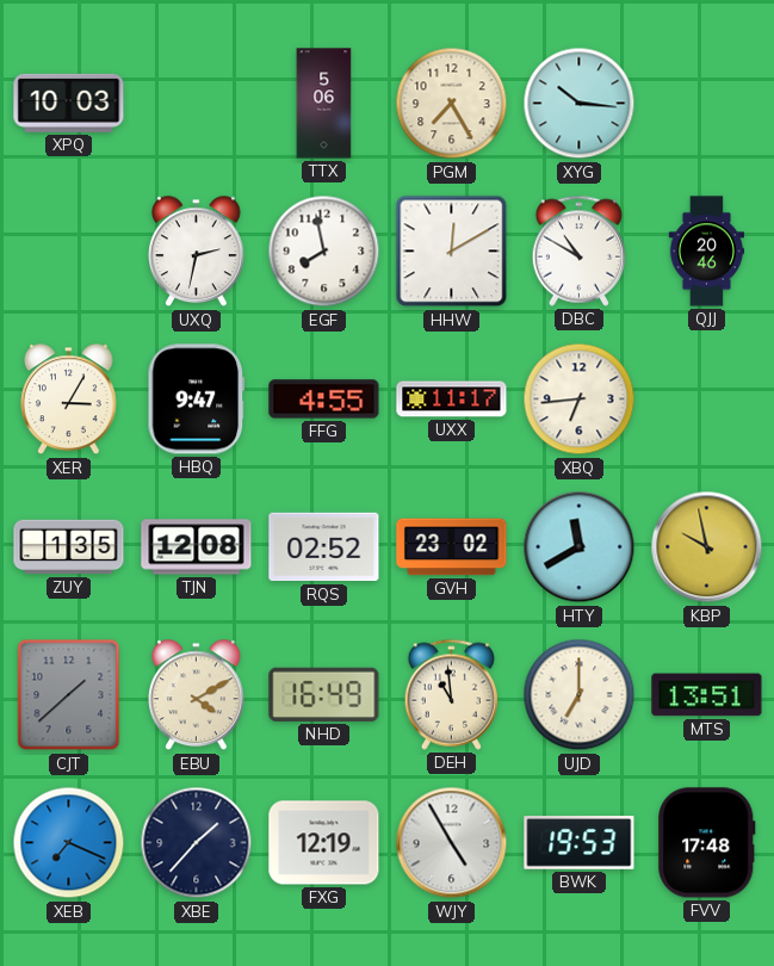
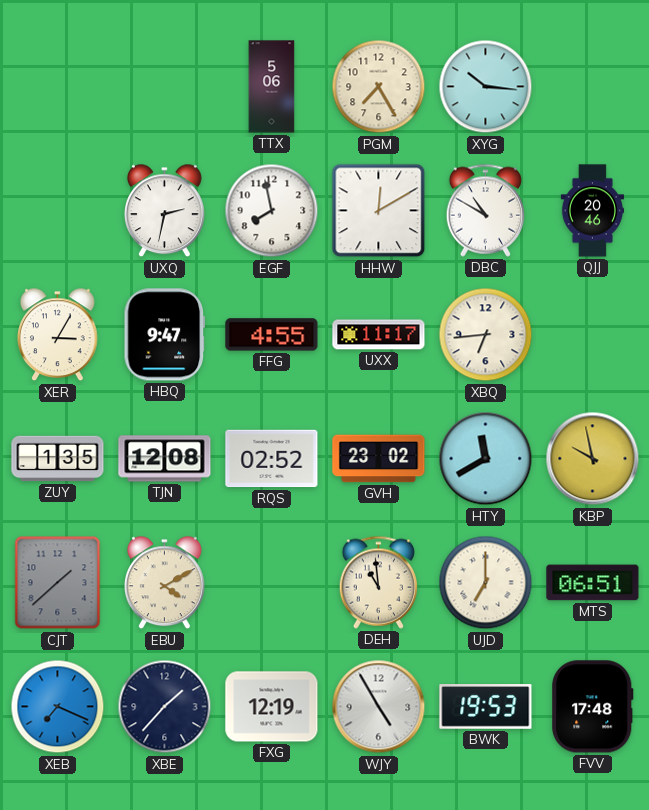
XPQ: 10:03 -> none
NHD: 16:49 -> none
MTS: 13:51 -> 06:51
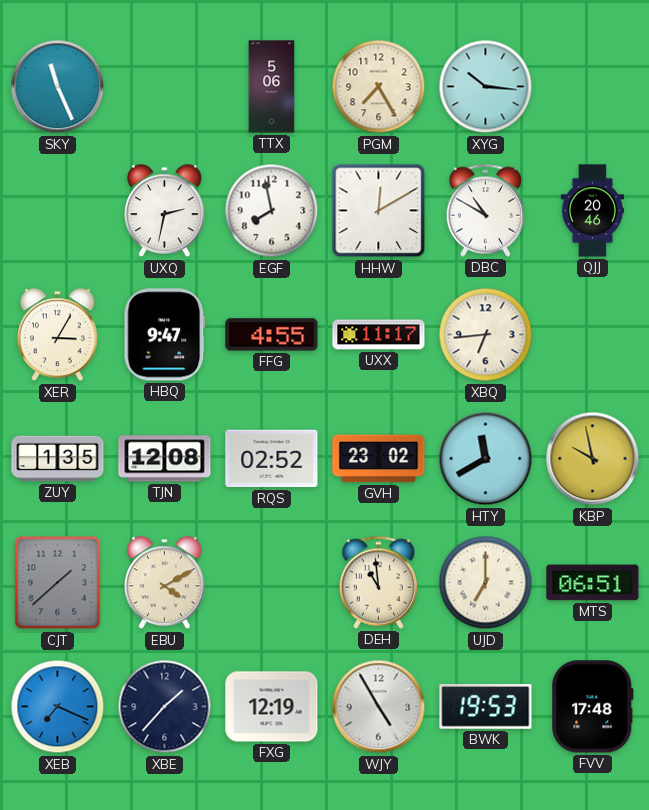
SKY: none -> 11:26
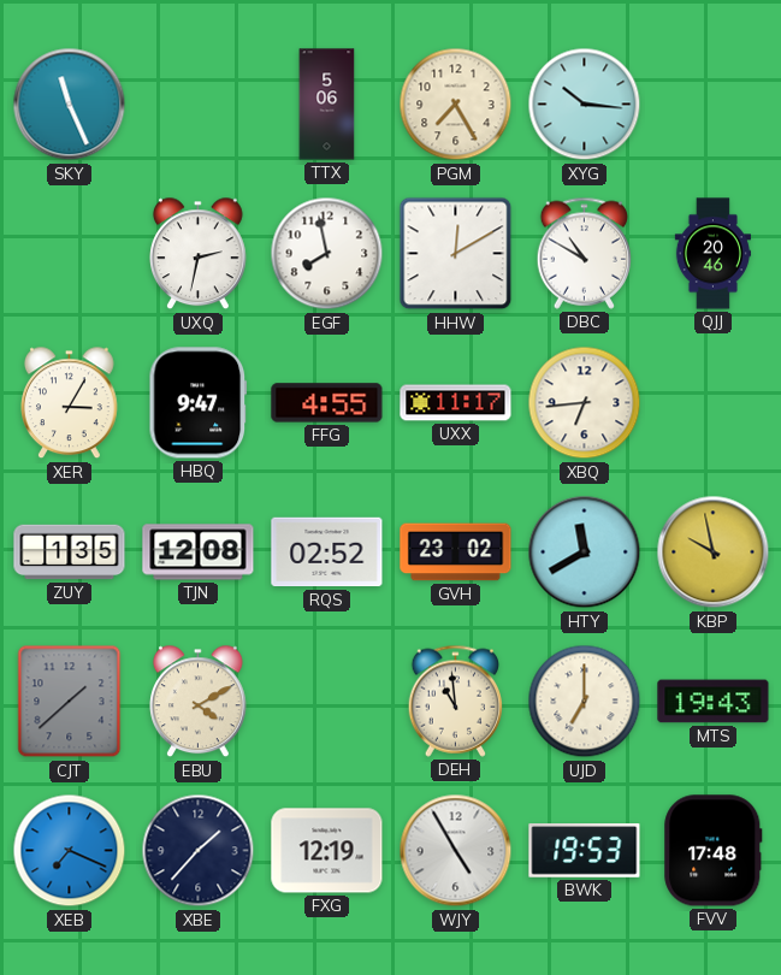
MTS: 06:51 -> 19:43
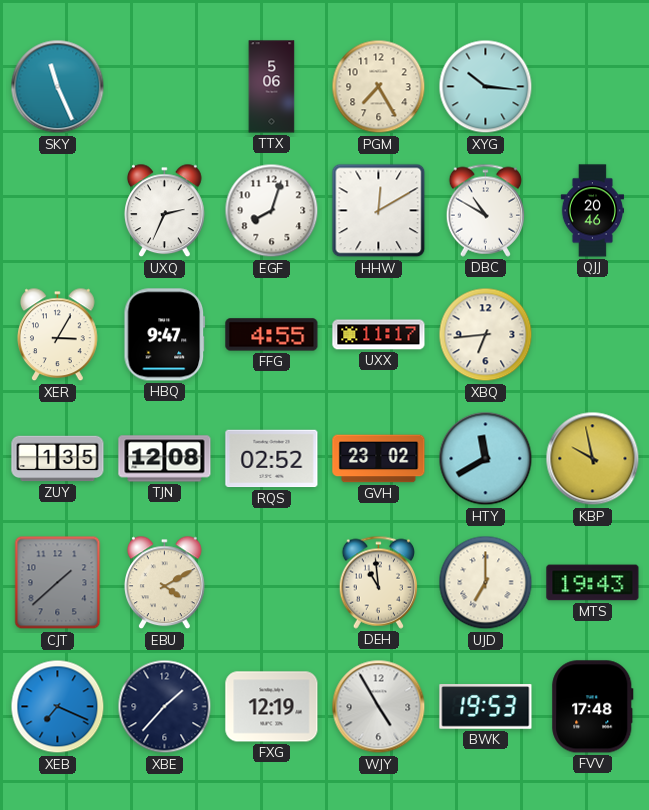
UXQ: 2:32 -> 2:34
EGF: 7:58 -> 8:03
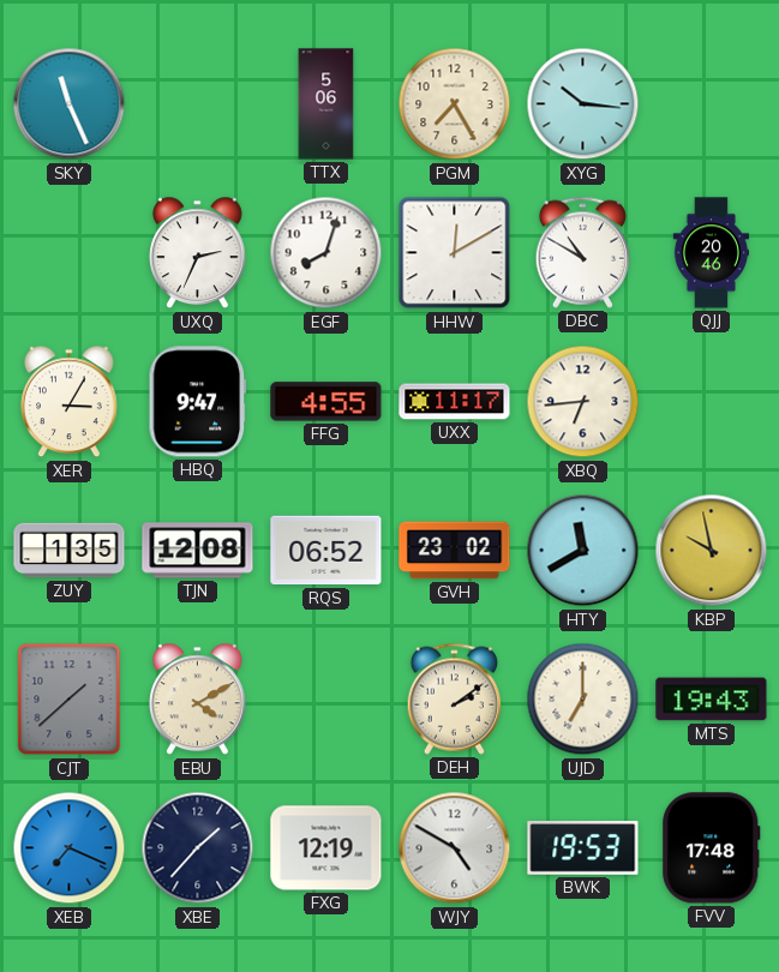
RQS: 02:52 -> 06:52
DEH: 10:59 -> 2:09
WJY: 4:55 -> 4:50
